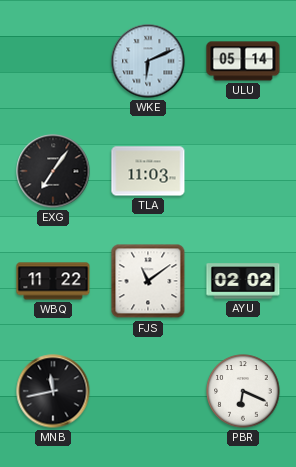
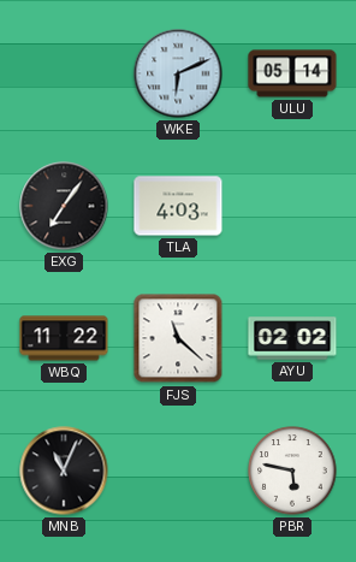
TLA: 11:03 -> 4:03
FJS: 11:09 -> 11:22
MNB: 11:43 -> 11:04
PBR: 6:19 -> 5:47
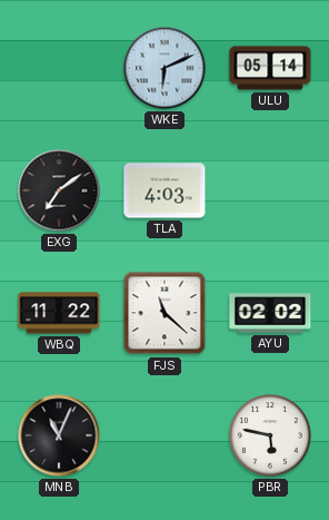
EXG: 7:06 -> 7:09
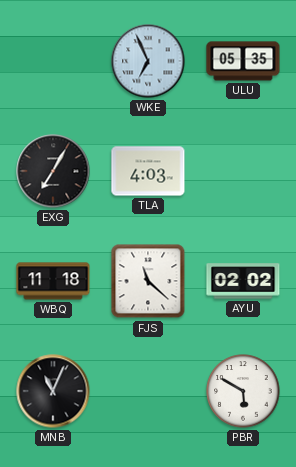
WKE: 6:11 -> 6:56
ULU: 05:14 -> 05:35
EXG: 7:09 -> 7:05
WBQ: 11:22 -> 11:18
PBR: 5:47 -> 5:50
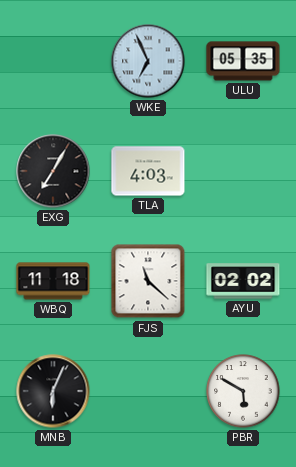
MNB: 11:04 -> 6:04
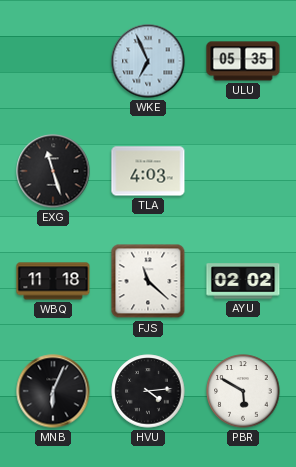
EXG: 7:05 -> 11:27
HVU: none -> 4:14
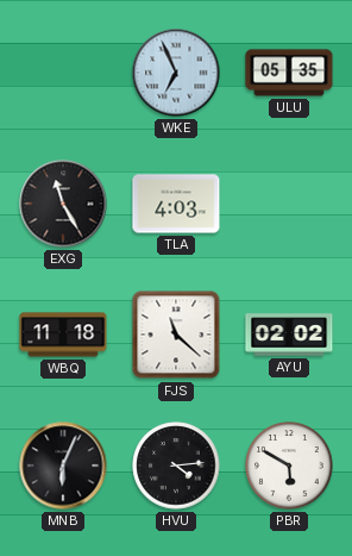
EXG: 11:27 -> 11:25
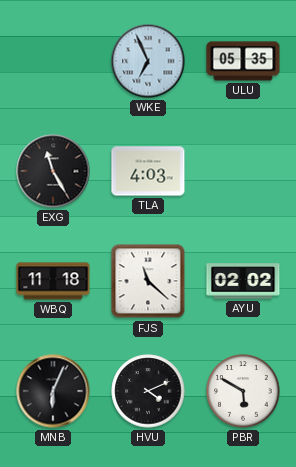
HVU: 4:14 -> 4:11
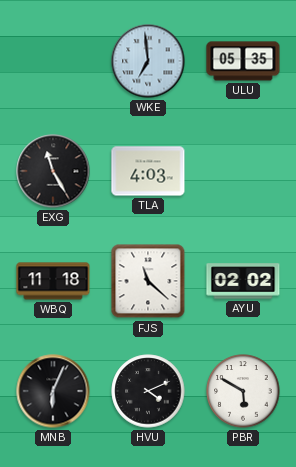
WKE: 6:56 -> 6:59
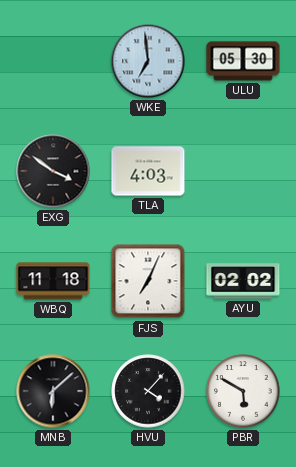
ULU: 05:35 -> 05:30
EXG: 11:25 -> 3:51
FJS: 11:22 -> 7:04
MNB: 6:04 -> 6:08
HVU: 4:11 -> 4:07
